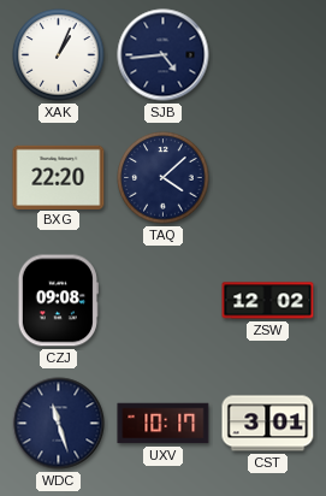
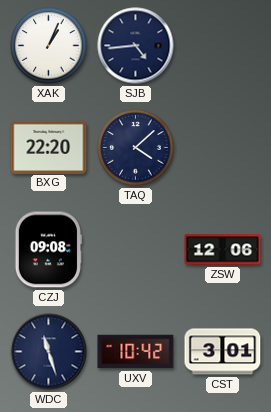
ZSW: 12:02 -> 12:06
UXV: 10:17 -> 10:42
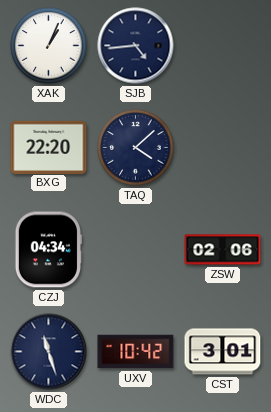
CZJ: 09:08 -> 04:34
ZSW: 12:06 -> 02:06
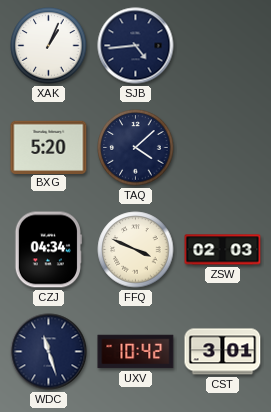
BXG: 22:20 -> 5:20
FFQ: none -> 3:49
ZSW: 02:06 -> 02:03
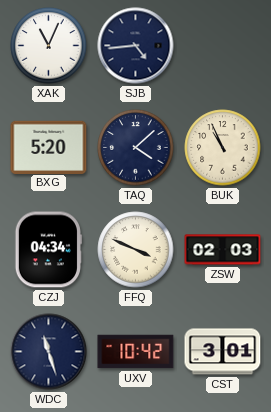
XAK: 1:04 -> 11:04
BUK: none -> 10:56
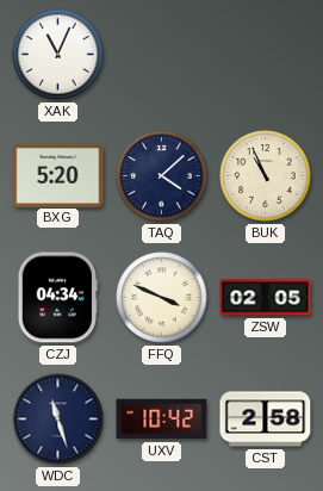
SJB: 4:44 -> none
ZSW: 02:03 -> 02:05
CST: 3:01 -> 2:58
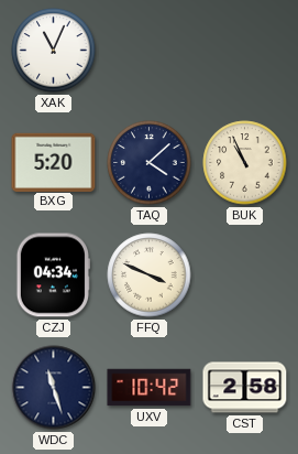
ZSW: 02:05 -> none
